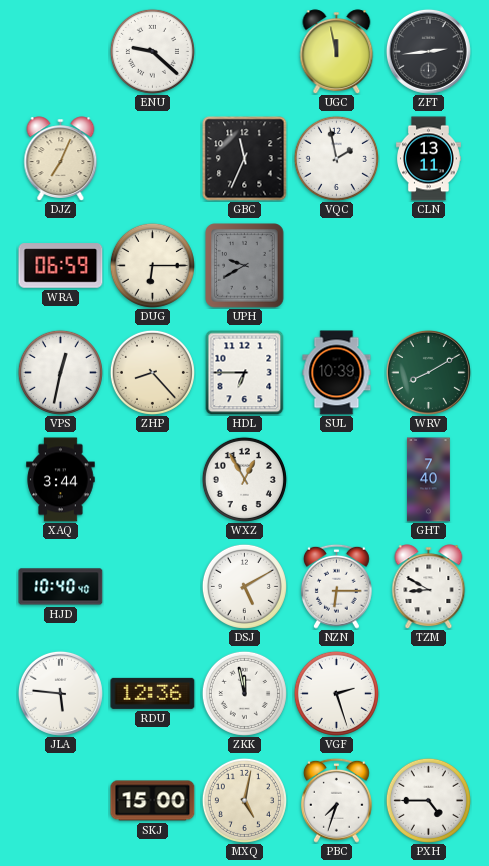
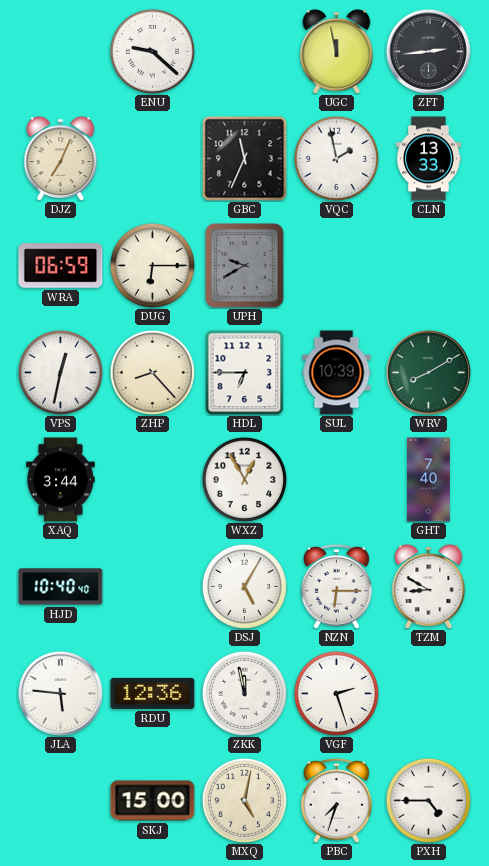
CLN: 13:11 -> 13:33
DSJ: 5:10 -> 5:05
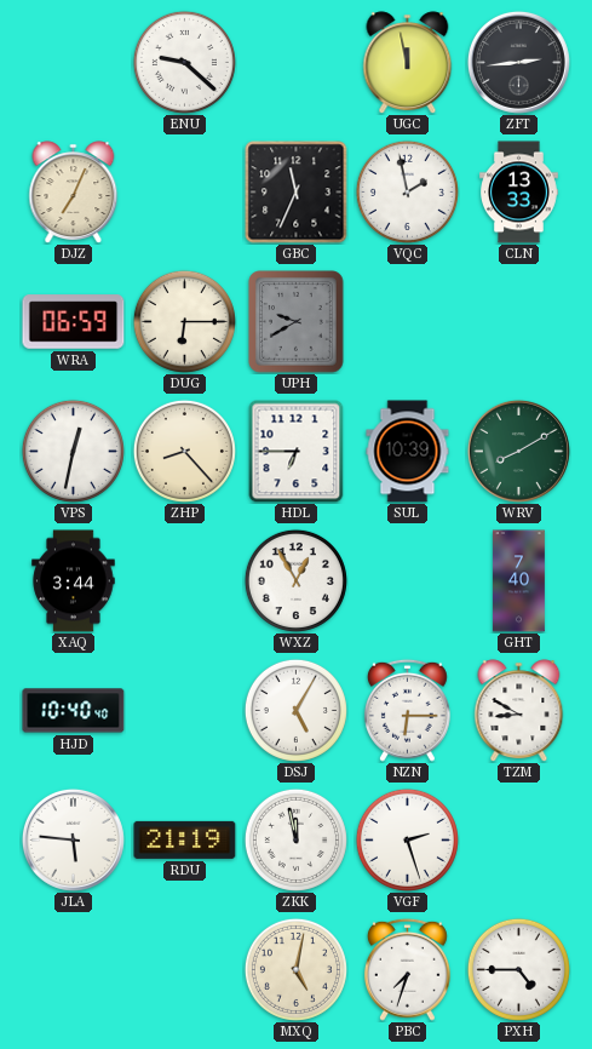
RDU: 12:36 -> 21:19
SKJ: 15:00 -> none
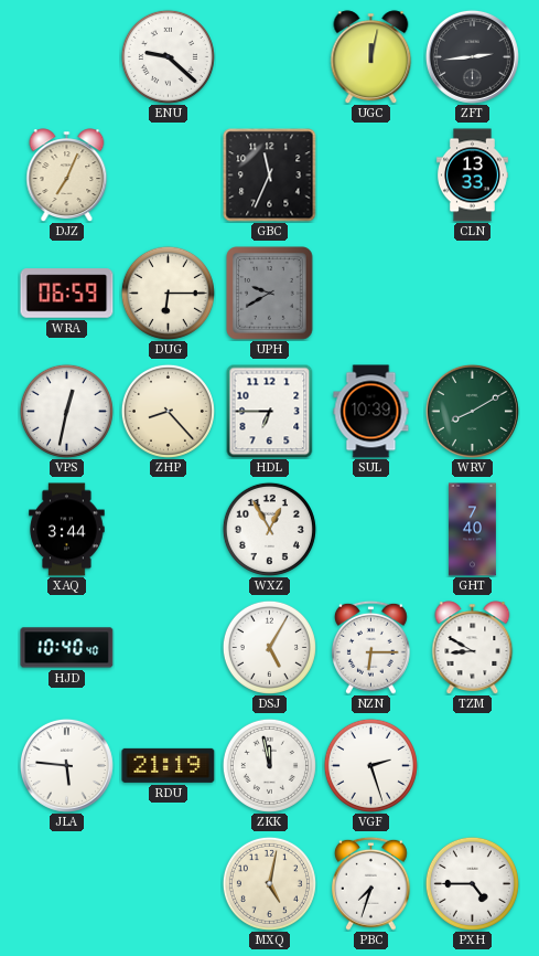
UGC: 11:58 -> 12:02
VQC: 1:58 -> none
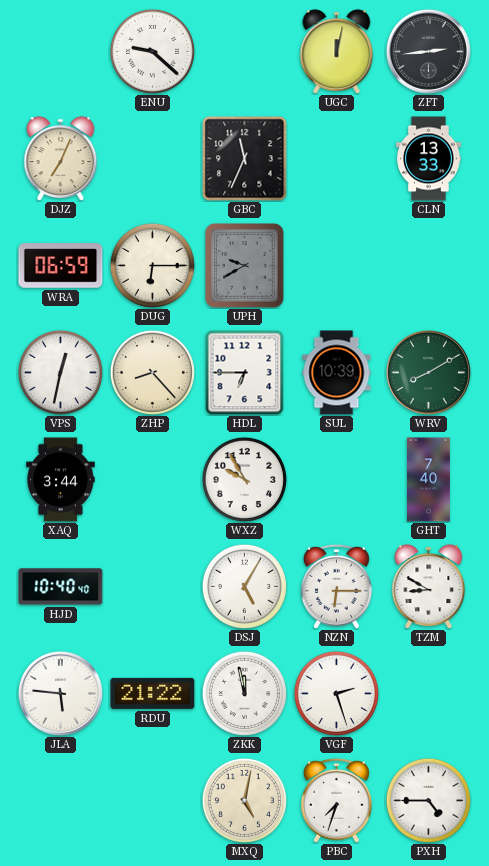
WXZ: 12:55 -> 9:55
RDU: 21:19 -> 21:22
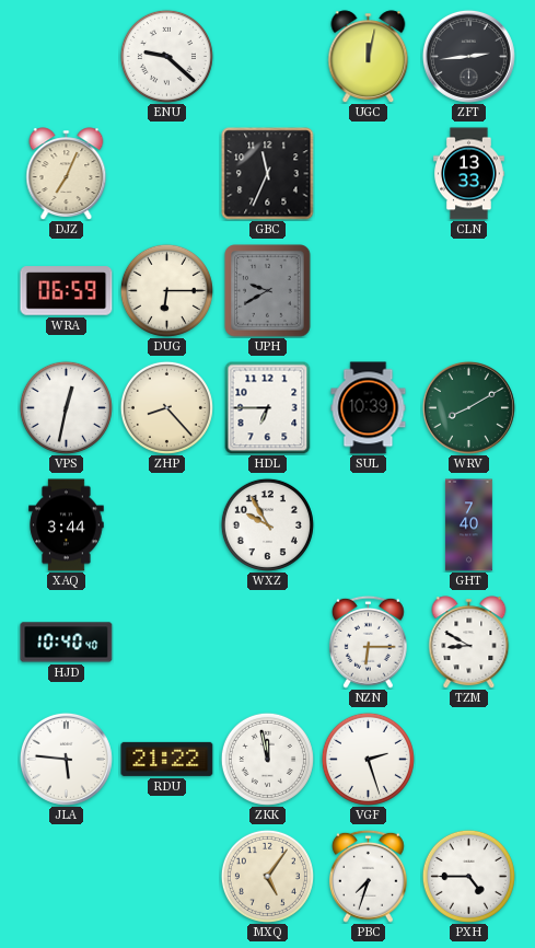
DSJ: 5:05 -> none
MXQ: 5:02 -> 5:06
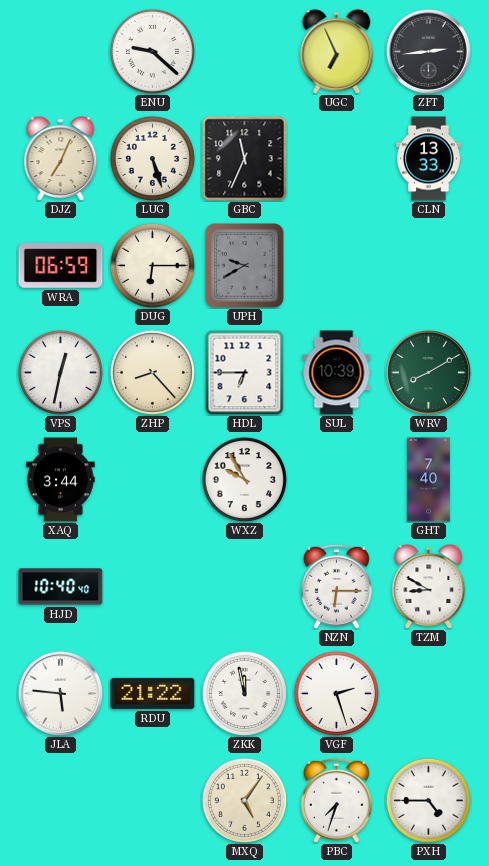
UGC: 12:02 -> 6:56
LUG: none -> 5:27
